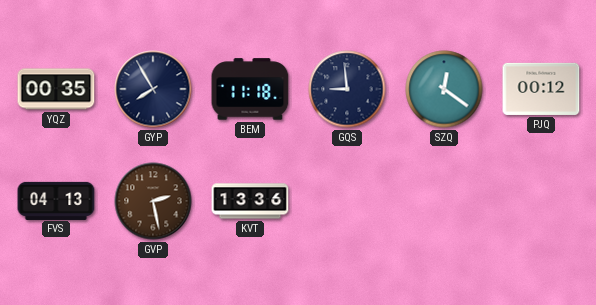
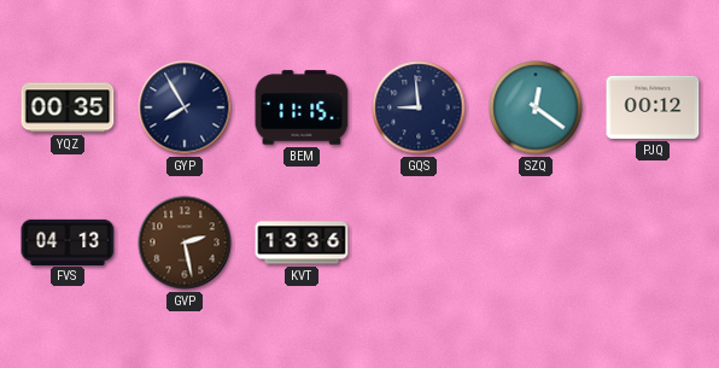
BEM: 11:18 -> 11:15
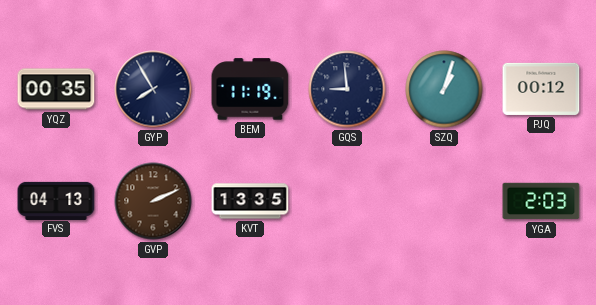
BEM: 11:15 -> 11:19
SZQ: 12:21 -> 1:03
GVP: 2:28 -> 2:11
KVT: 13:36 -> 13:35
YGA: none -> 2:03
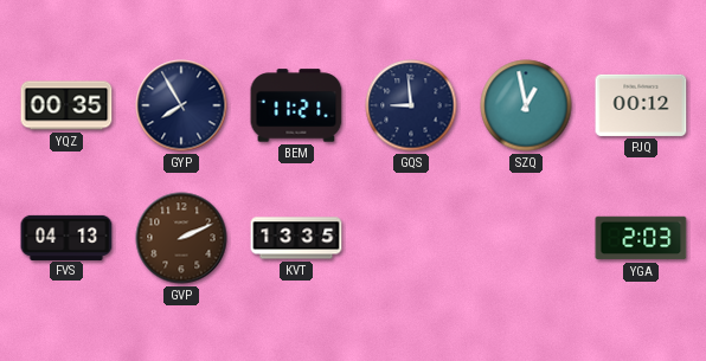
BEM: 11:19 -> 11:21
SZQ: 1:03 -> 12:58
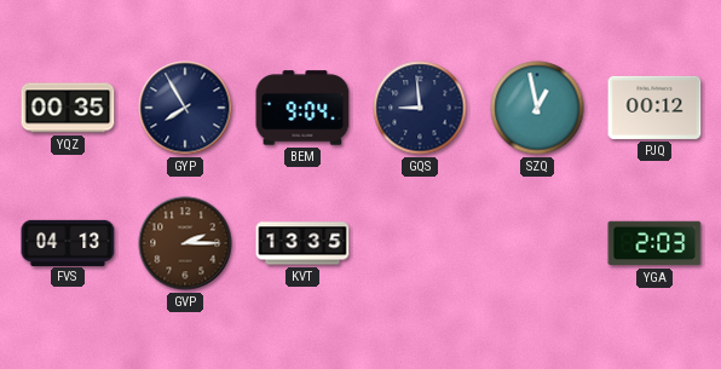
BEM: 11:21 -> 9:04
GVP: 2:11 -> 2:15
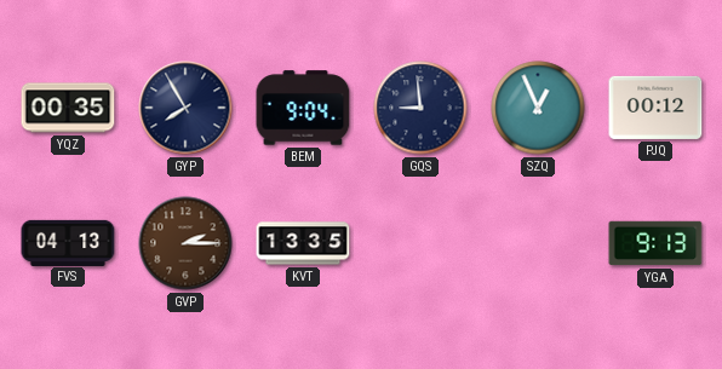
SZQ: 12:58 -> 12:56
YGA: 2:03 -> 9:13
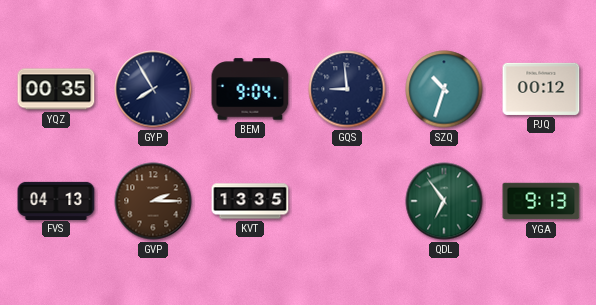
SZQ: 12:56 -> 10:33
QDL: none -> 6:54
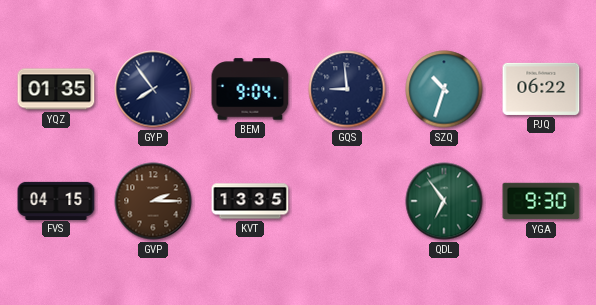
YQZ: 00:35 -> 01:35
GYP: 7:55 -> 7:54
PJQ: 00:12 -> 06:22
FVS: 04:13 -> 04:15
YGA: 9:13 -> 9:30
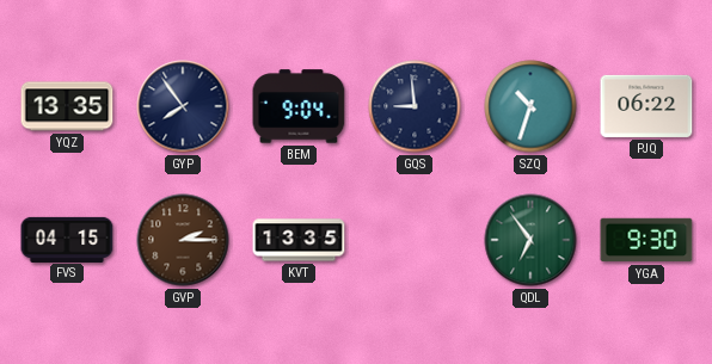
YQZ: 01:35 -> 13:35
